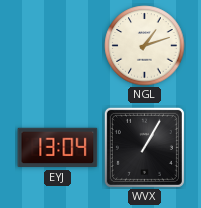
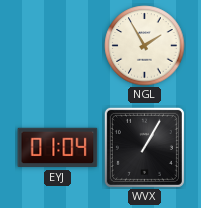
NGL: 1:12 -> 1:55
EYJ: 13:04 -> 01:04
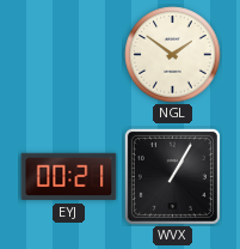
NGL: 1:55 -> 1:51
EYJ: 01:04 -> 00:21
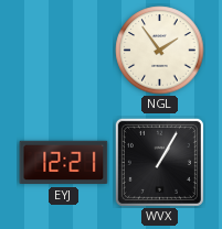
NGL: 1:51 -> 1:54
EYJ: 00:21 -> 12:21
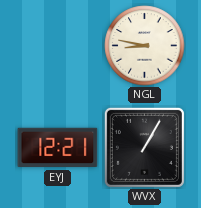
NGL: 1:54 -> 8:47
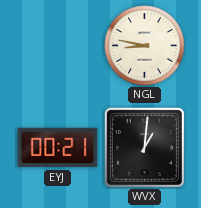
EYJ: 12:21 -> 00:21
WVX: 1:05 -> 1:01
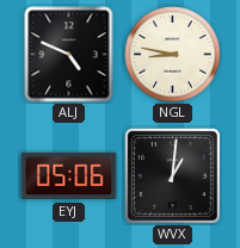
ALJ: none -> 4:49
EYJ: 00:21 -> 05:06
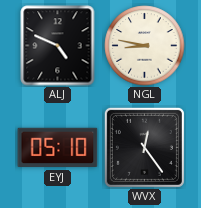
EYJ: 05:06 -> 05:10
WVX: 1:01 -> 12:24
